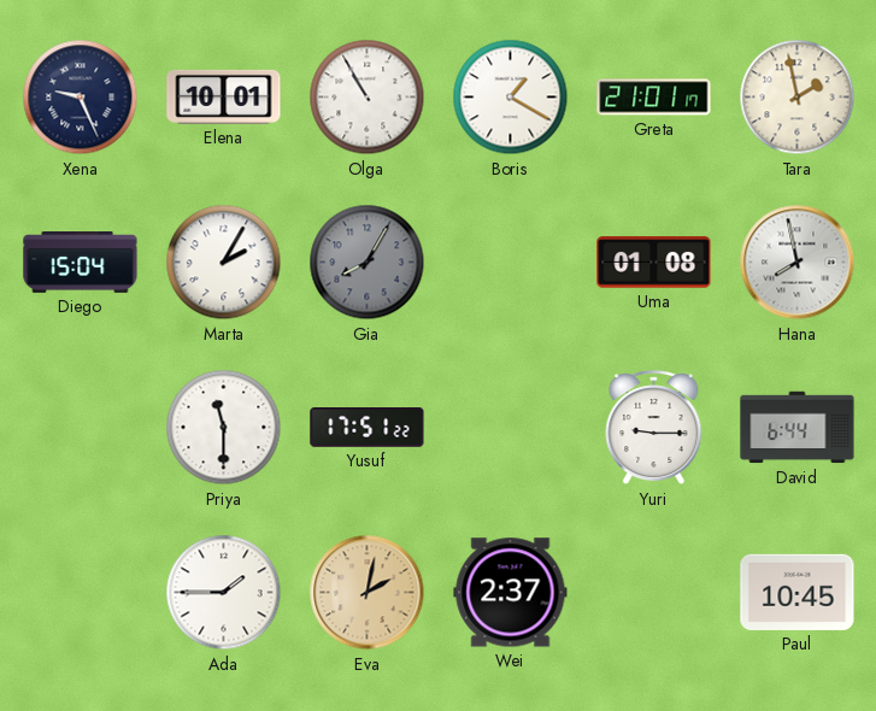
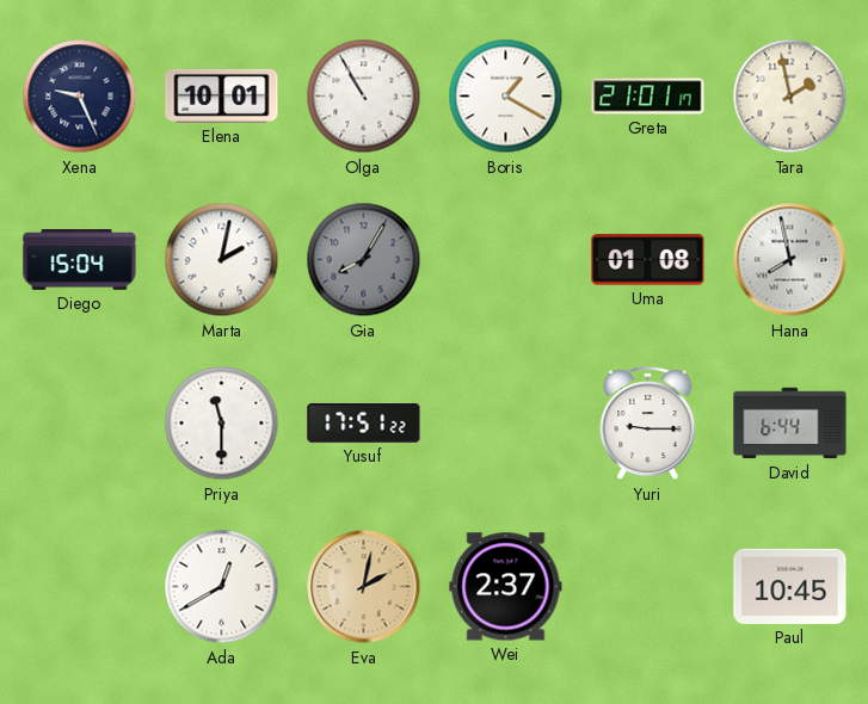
Marta: 2:05 -> 2:02
Ada: 1:45 -> 12:40
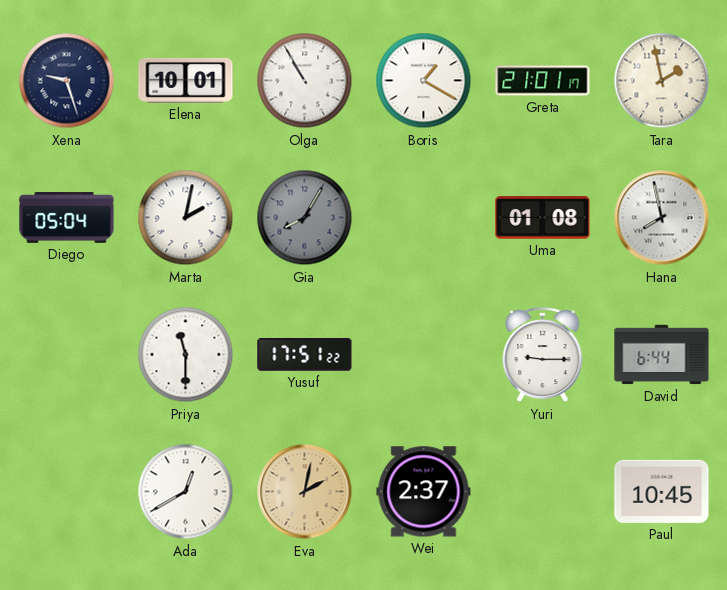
Xena: 9:26 -> 9:27
Diego: 15:04 -> 05:04
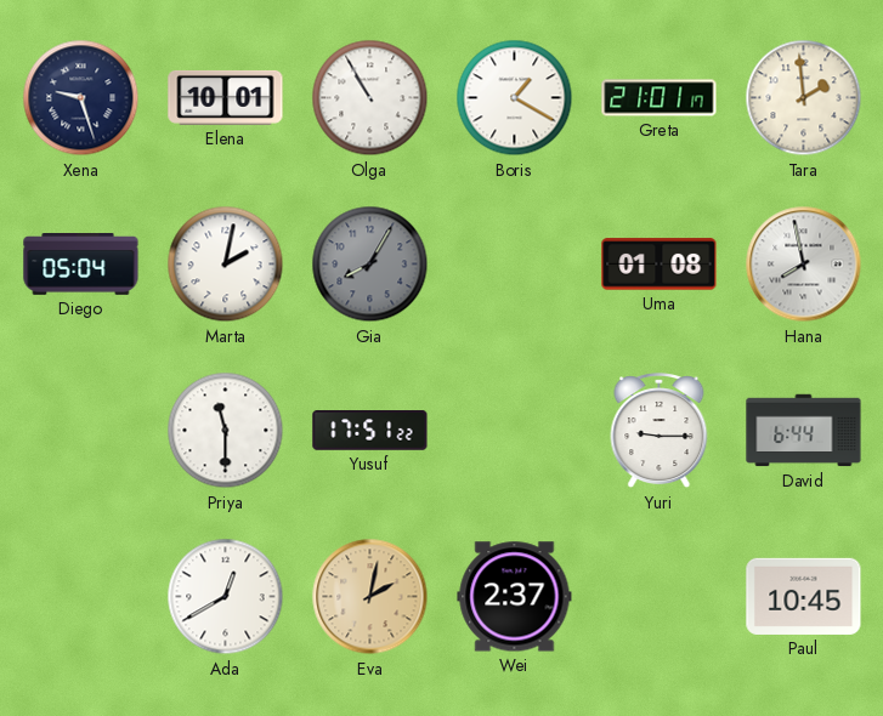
Tara: 1:58 -> 1:59
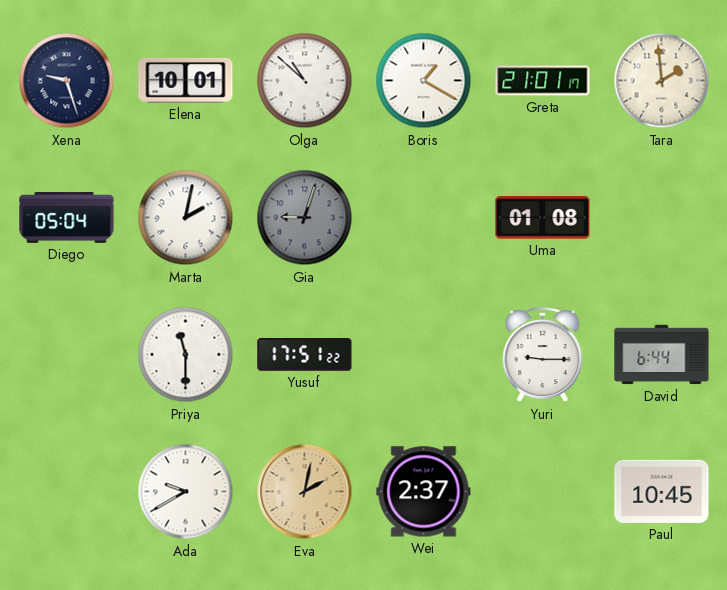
Olga: 10:55 -> 10:52
Gia: 8:05 -> 9:03
Hana: 7:58 -> none
Ada: 12:40 -> 9:40
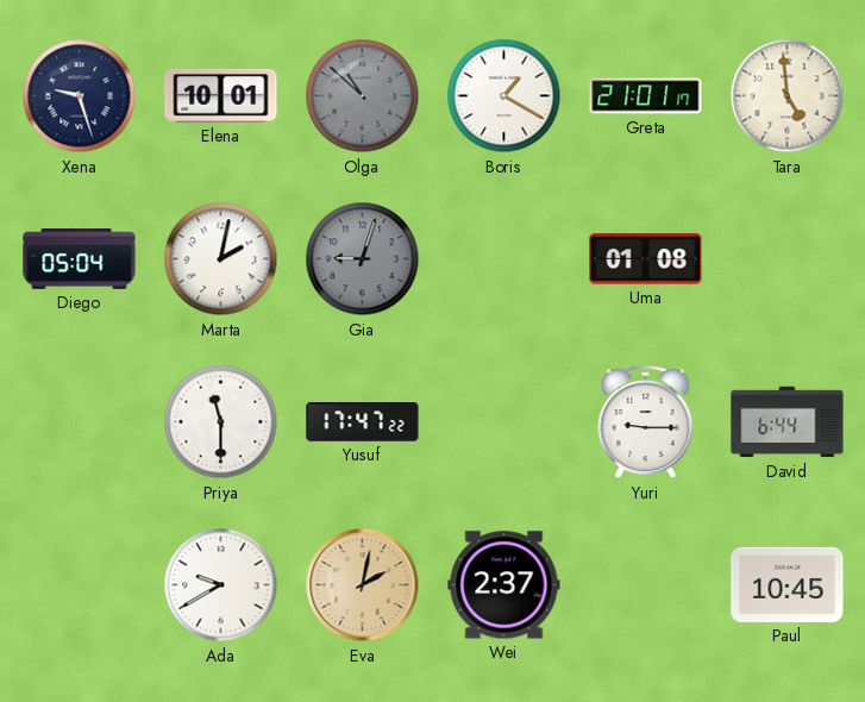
Olga dial: white -> grey
Tara: 1:59 -> 4:59
Yusuf: 17:51 -> 17:47
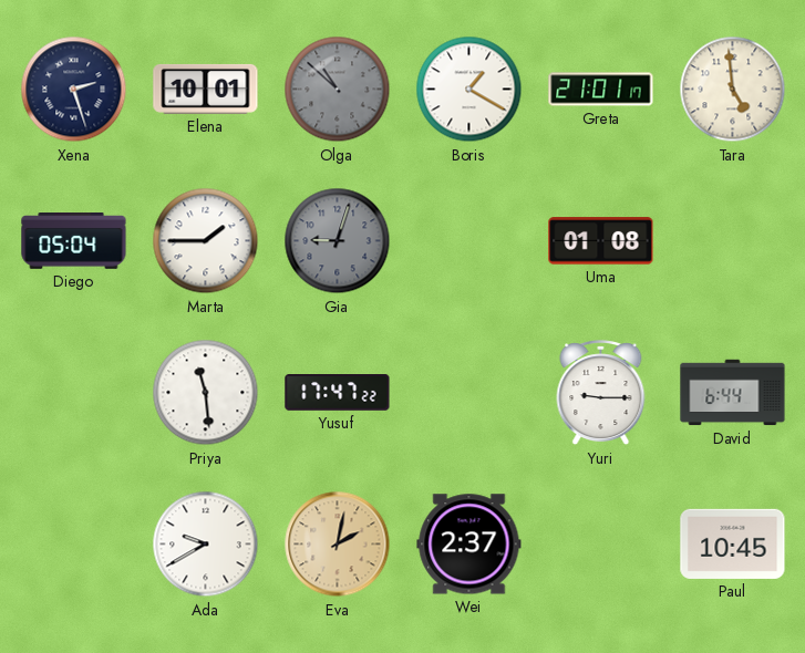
Xena: 9:27 -> 2:27
Marta: 2:02 -> 1:45
Priya: 11:30 -> 11:29
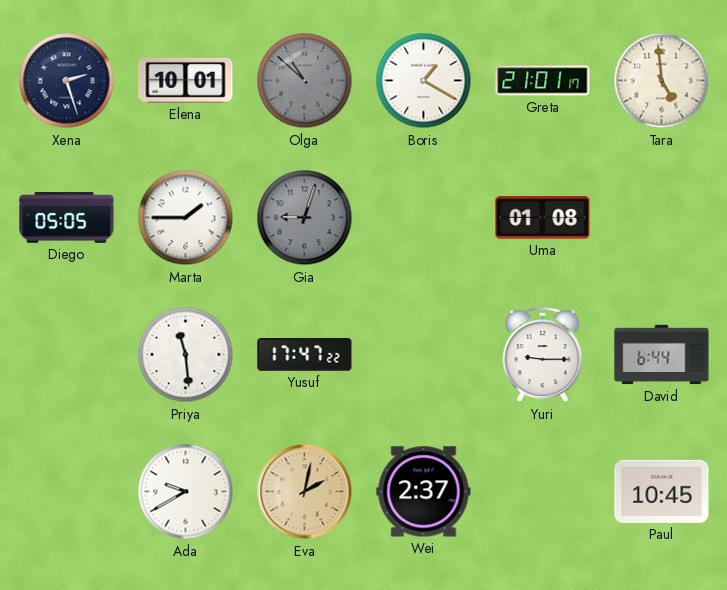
Diego: 05:04 -> 05:05
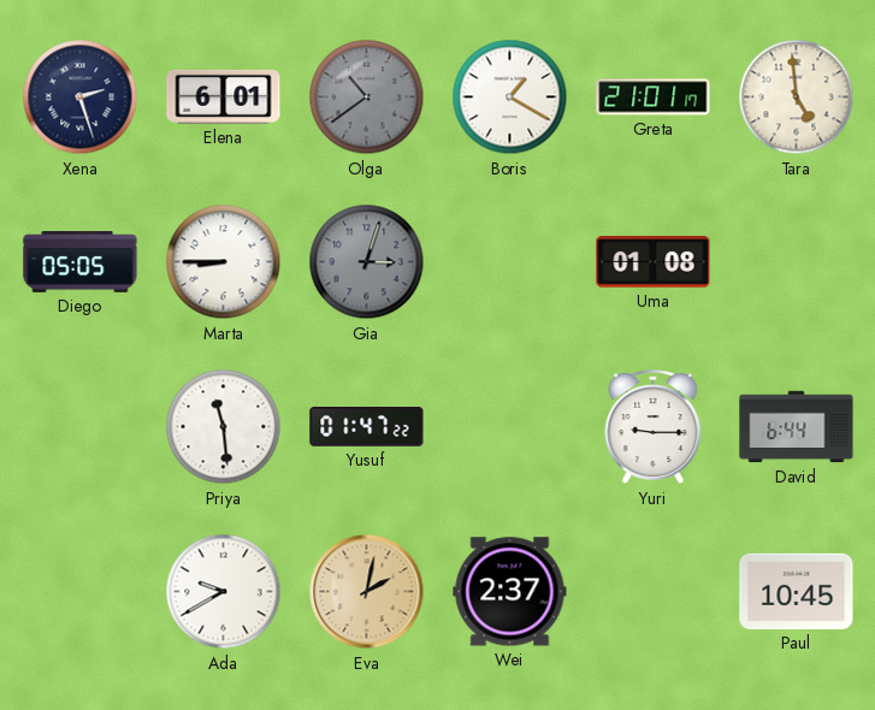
Elena: 10:01 -> 6:01
Olga: 10:52 -> 10:39
Marta: 1:45 -> 8:45
Gia: 9:03 -> 3:03
Yusuf: 17:47 -> 01:47
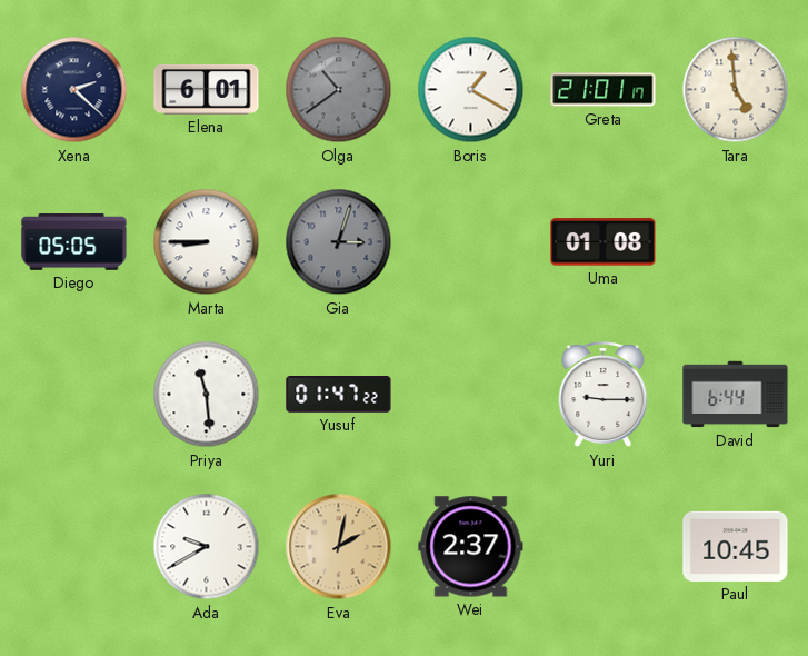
Xena: 2:27 -> 2:22
